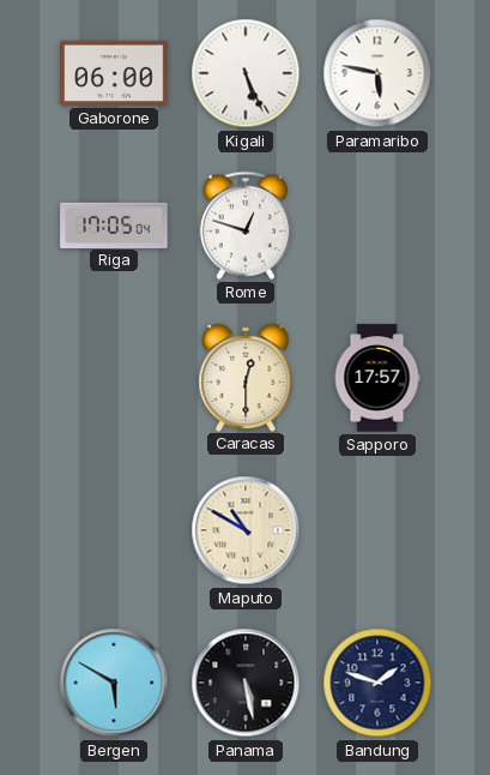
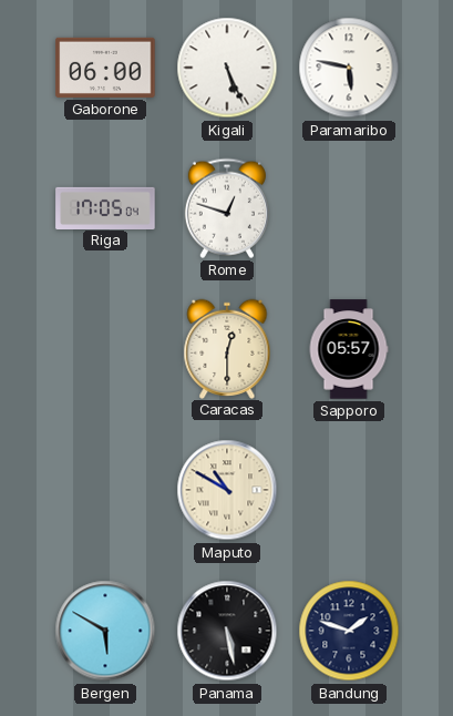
Sapporo: 17:57 -> 05:57
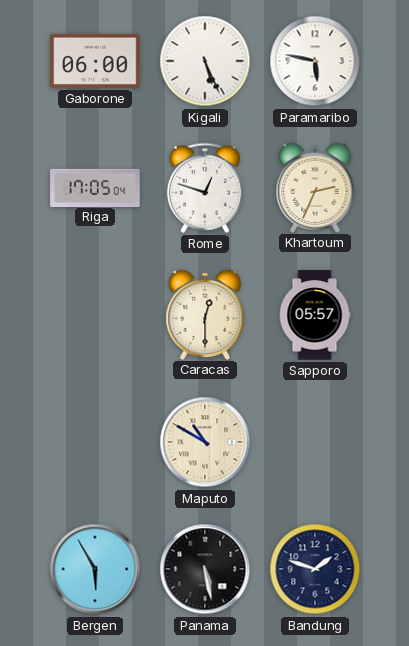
Khartoum: none -> 2:34
Bergen: 5:50 -> 5:55
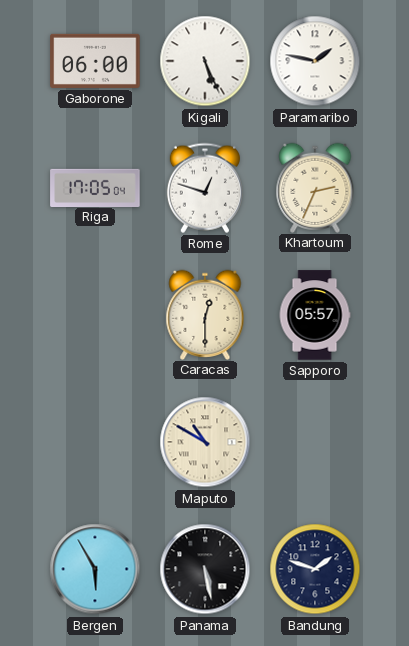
Paramaribo: 5:47 -> 1:47
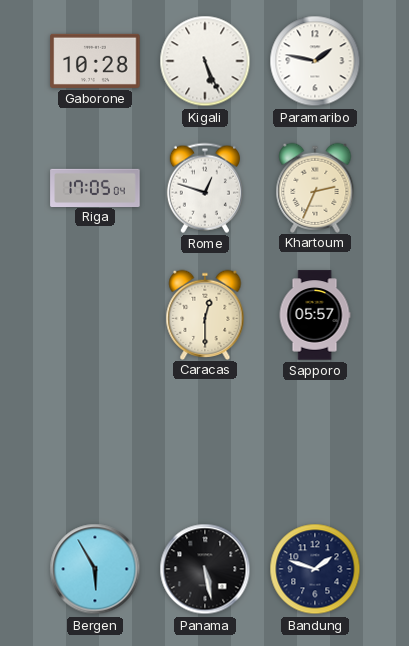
Gaborone: 06:00 -> 10:28
Maputo: 10:50 -> none
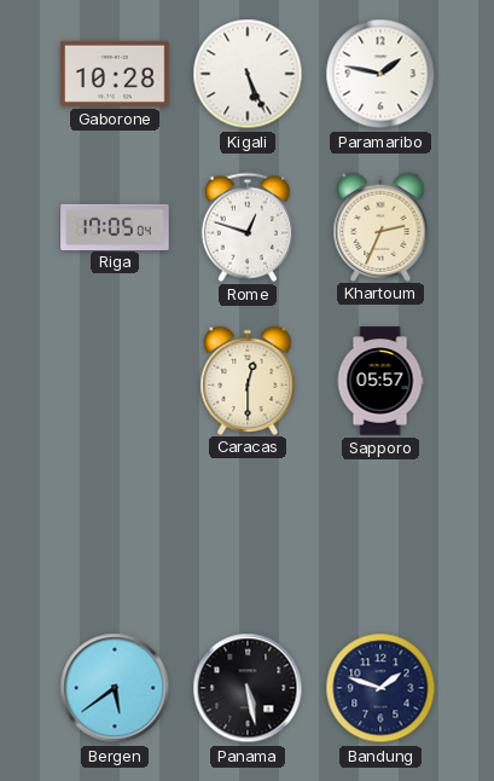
Bergen: 5:55 -> 5:39
